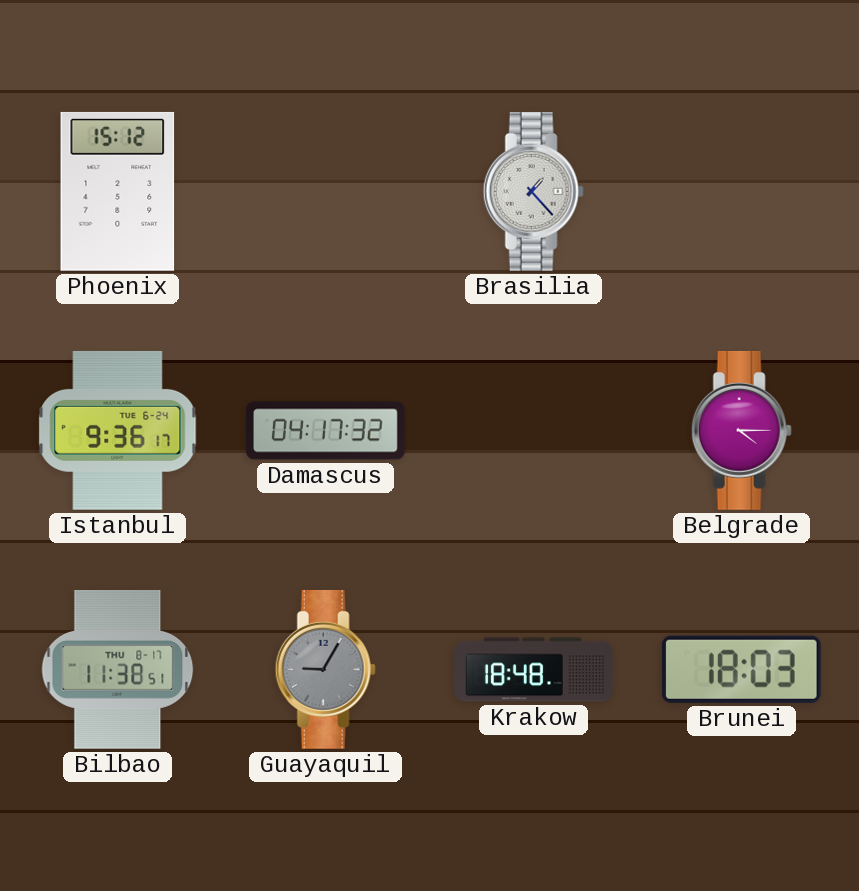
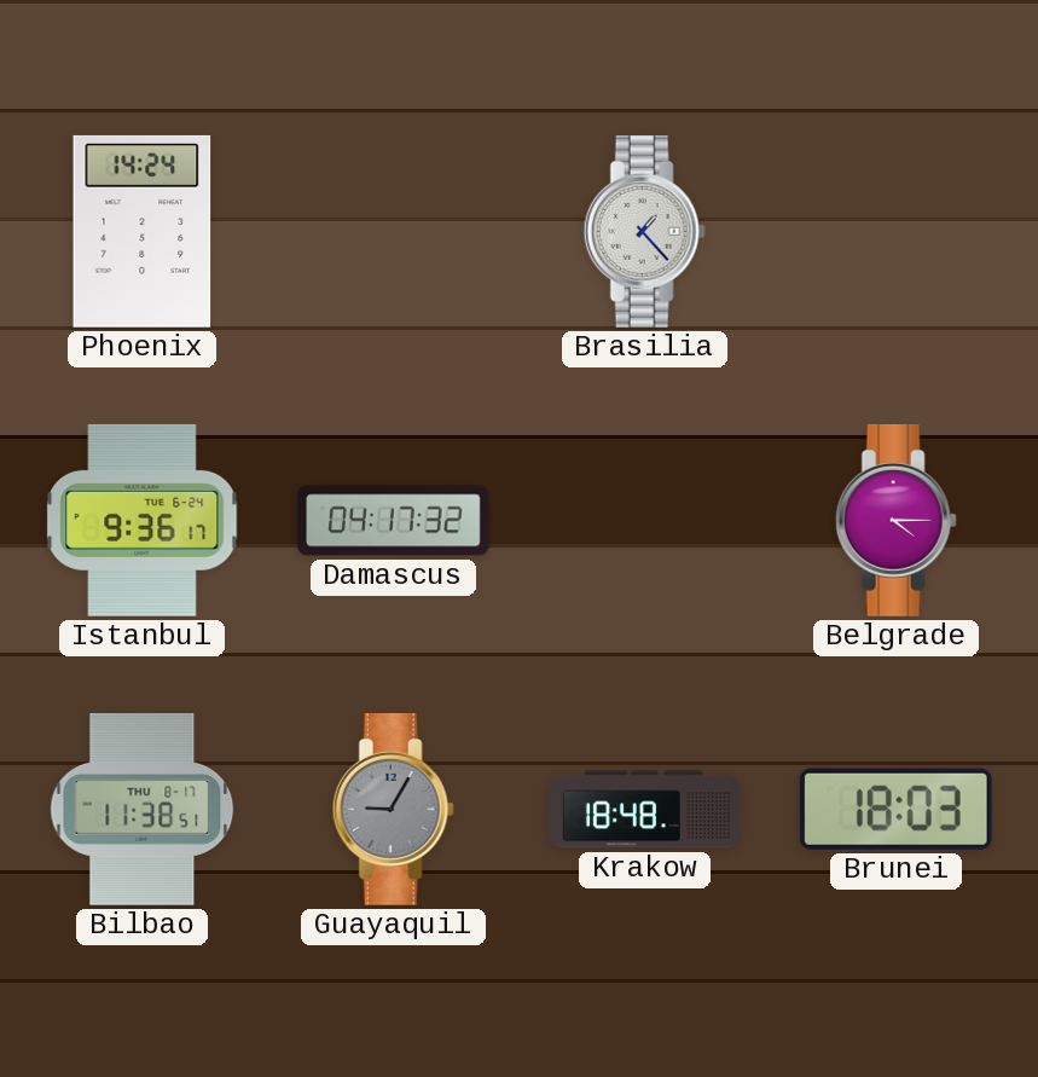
Phoenix: 15:12 -> 14:24
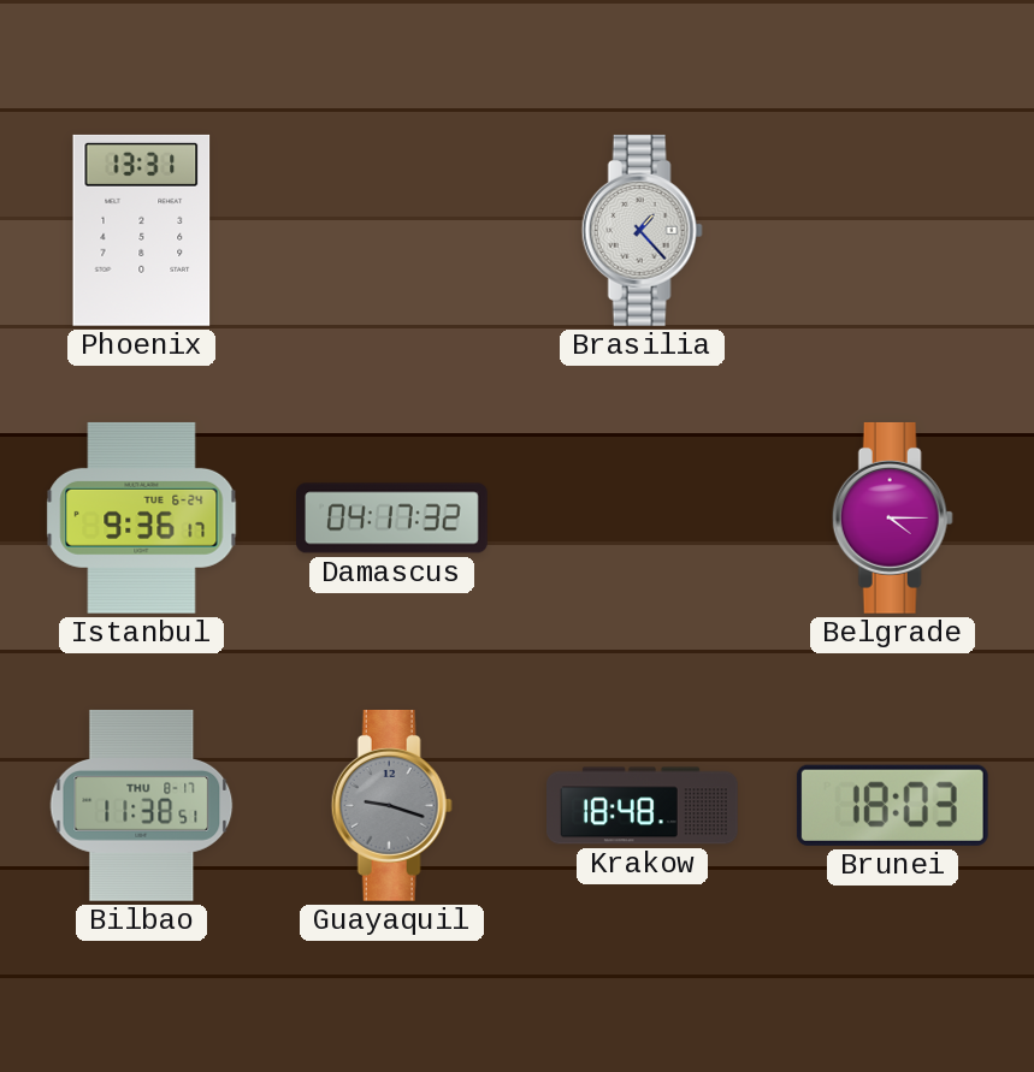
Phoenix: 14:24 -> 13:31
Guayaquil: 9:05 -> 9:18
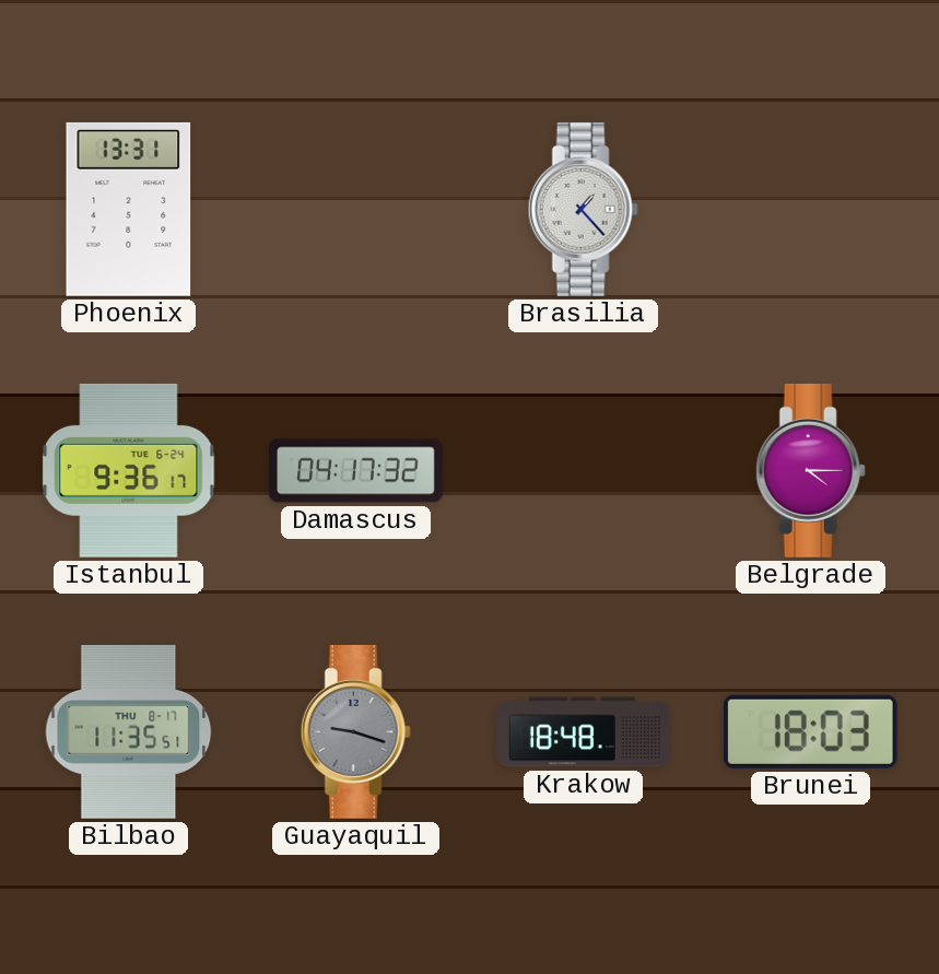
Bilbao: 11:38 -> 11:35
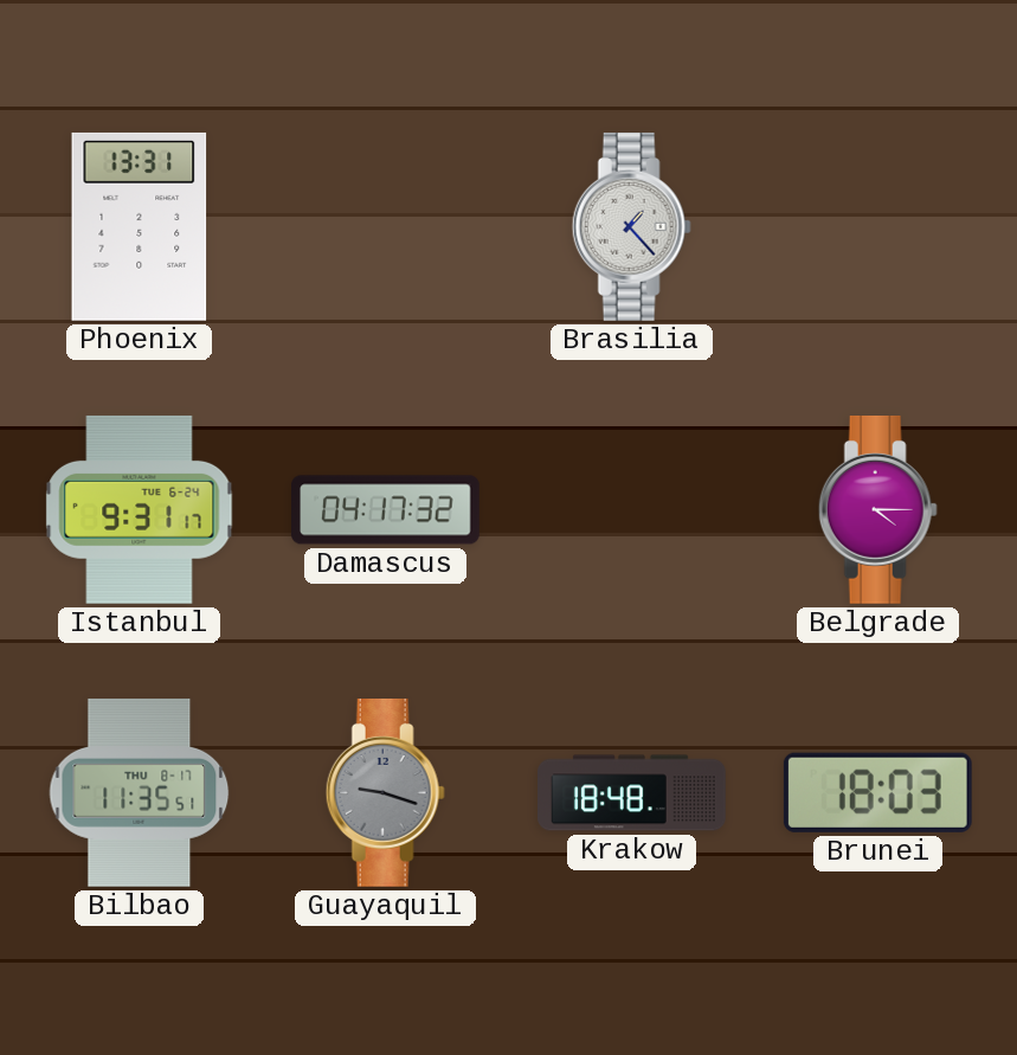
Istanbul: 9:36 -> 9:31
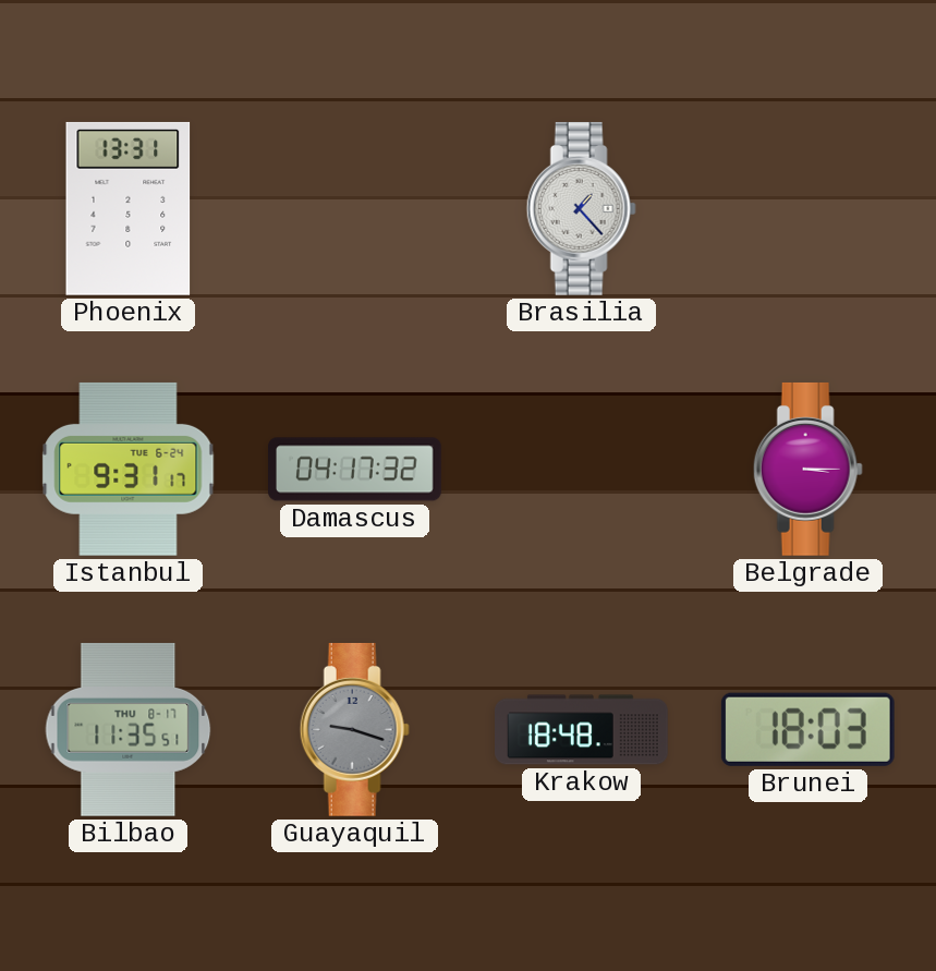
Belgrade: 4:15 -> 3:15
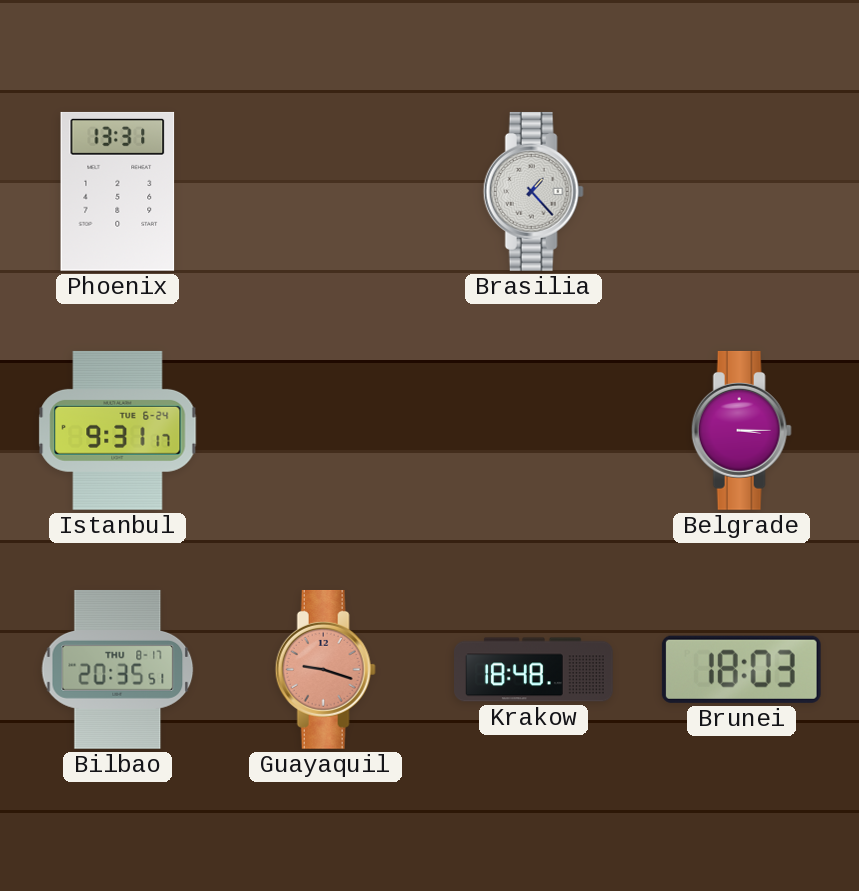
Damascus: 04:17 -> none
Bilbao: 11:35 -> 20:35
Guayaquil dial: grey -> salmon
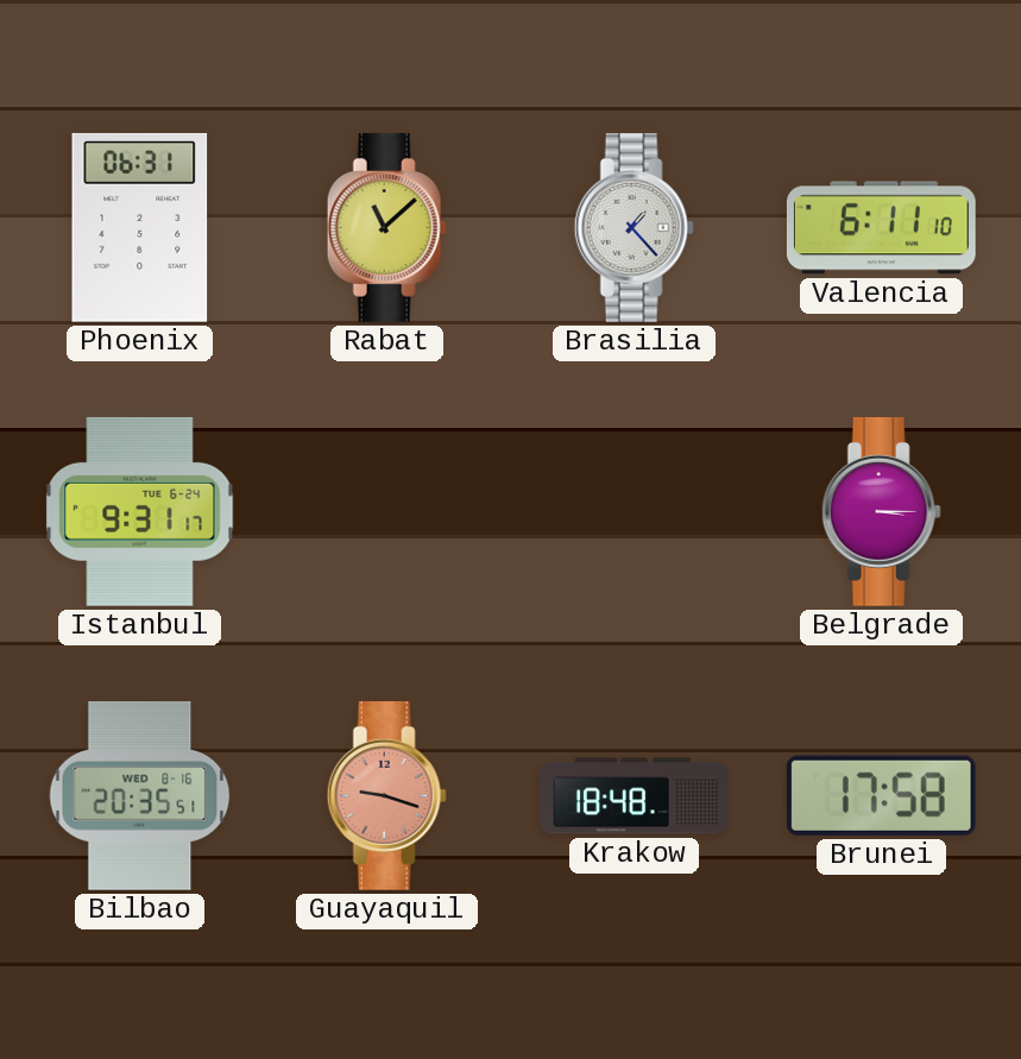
Phoenix: 13:31 -> 06:31
Rabat: none -> 11:08
Valencia: none -> 6:11
Bilbao date: THU 8-17 -> WED 8-16
Brunei: 18:03 -> 17:58
